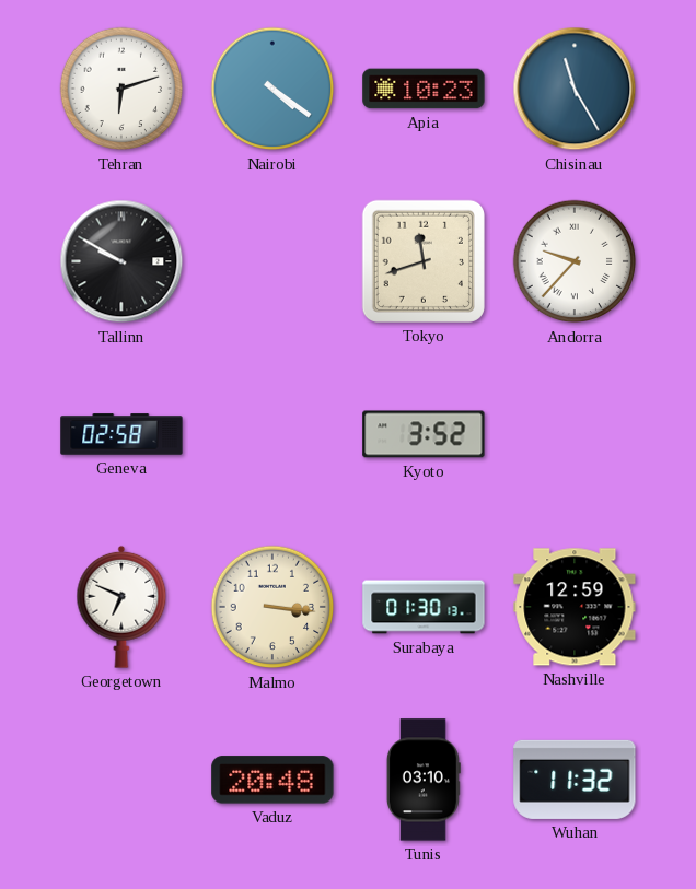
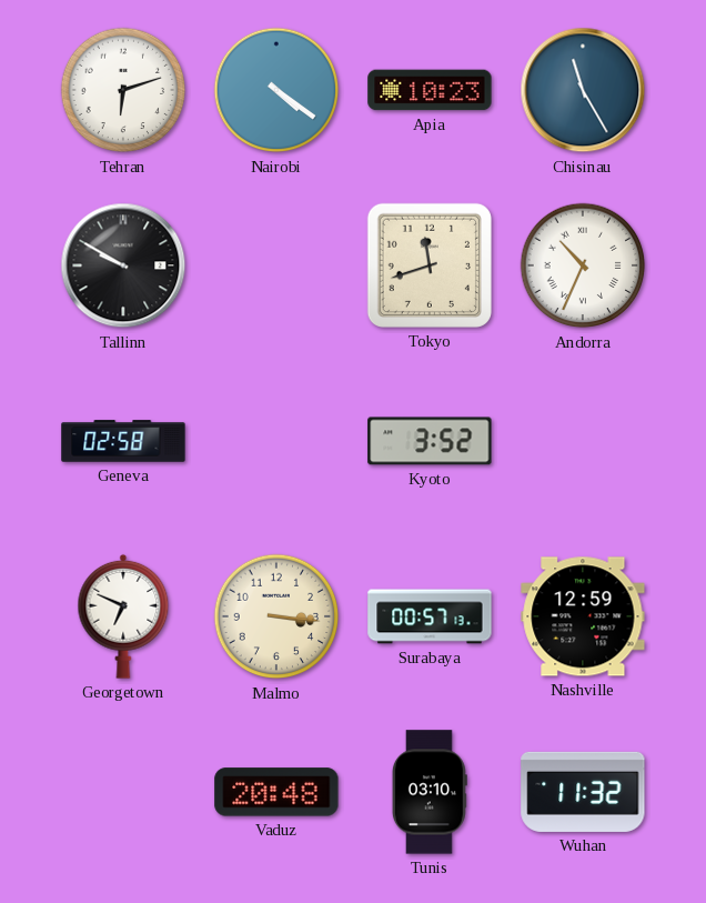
Andorra: 9:37 -> 10:34
Surabaya: 01:30 -> 00:57
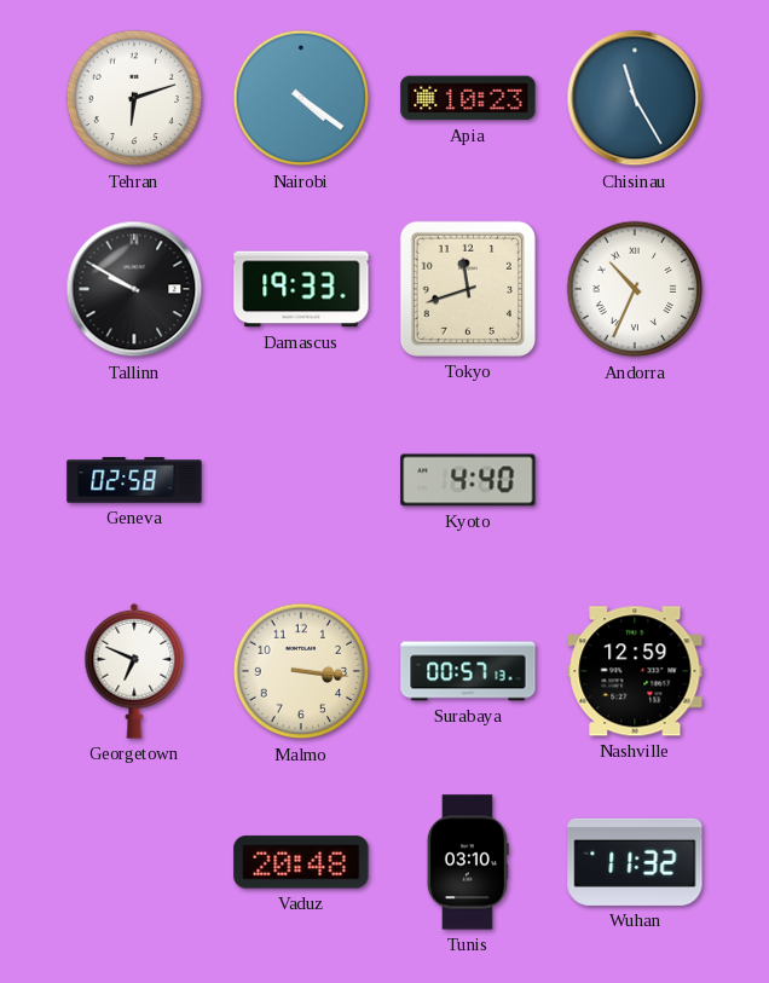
Damascus: none -> 19:33
Kyoto: 3:52 -> 4:40
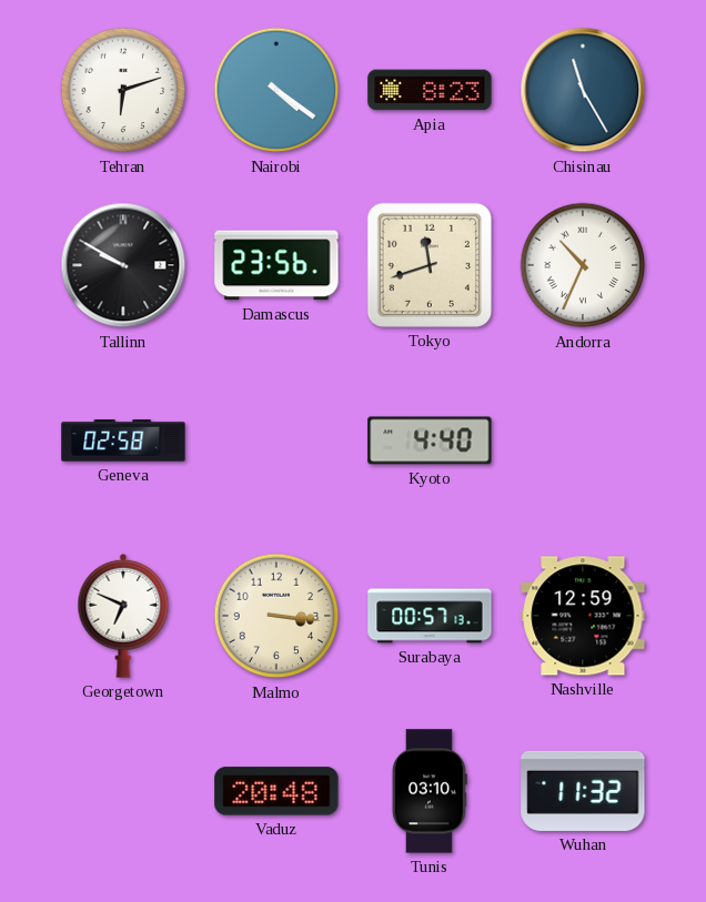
Apia: 10:23 -> 8:23
Damascus: 19:33 -> 23:56
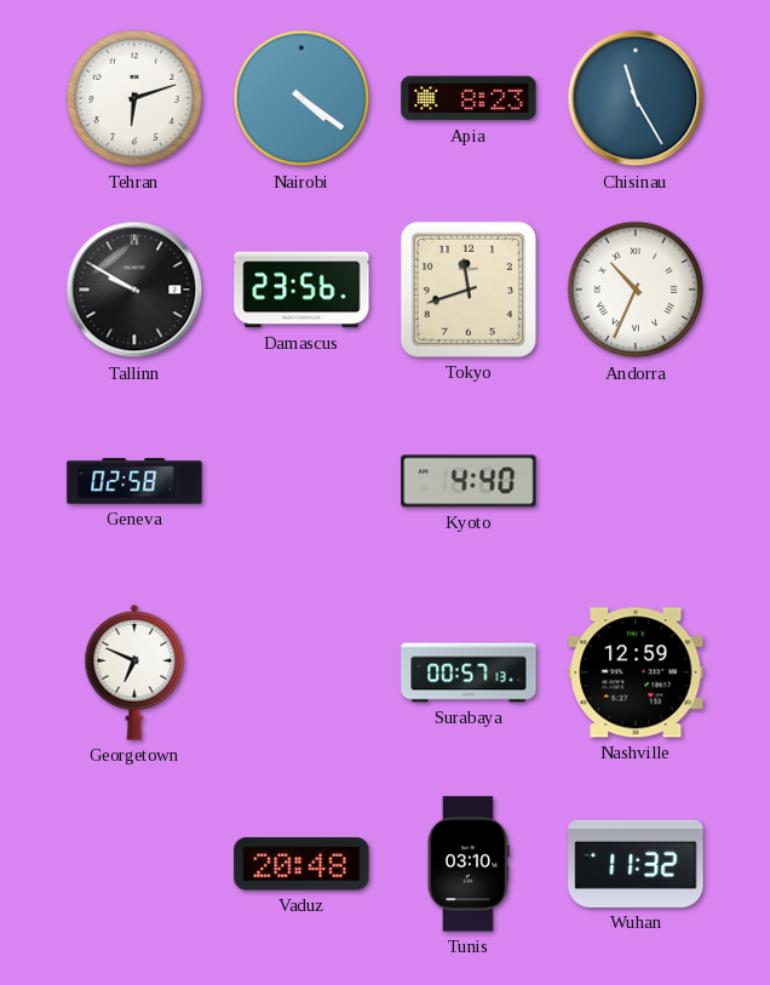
Malmo: 3:16 -> none
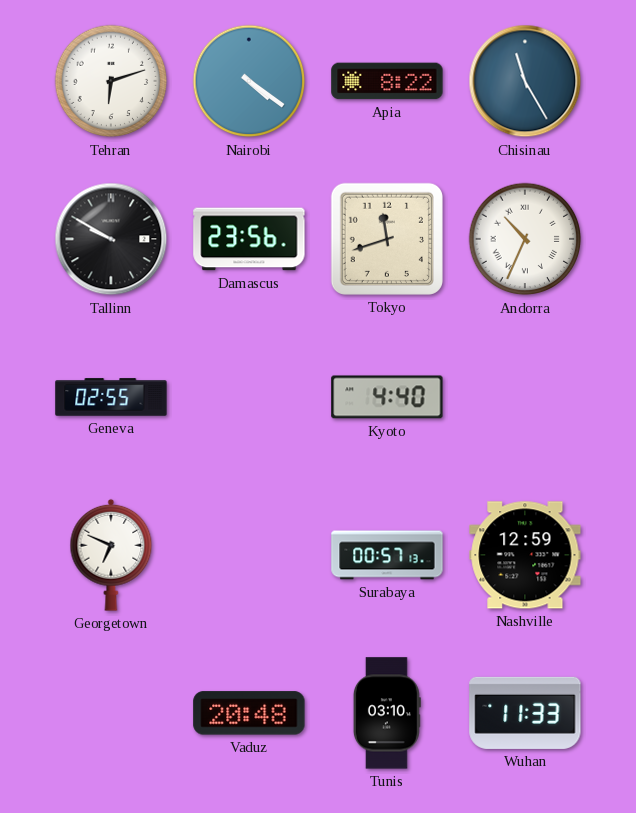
Apia: 8:23 -> 8:22
Geneva: 02:58 -> 02:55
Wuhan: 11:32 -> 11:33
